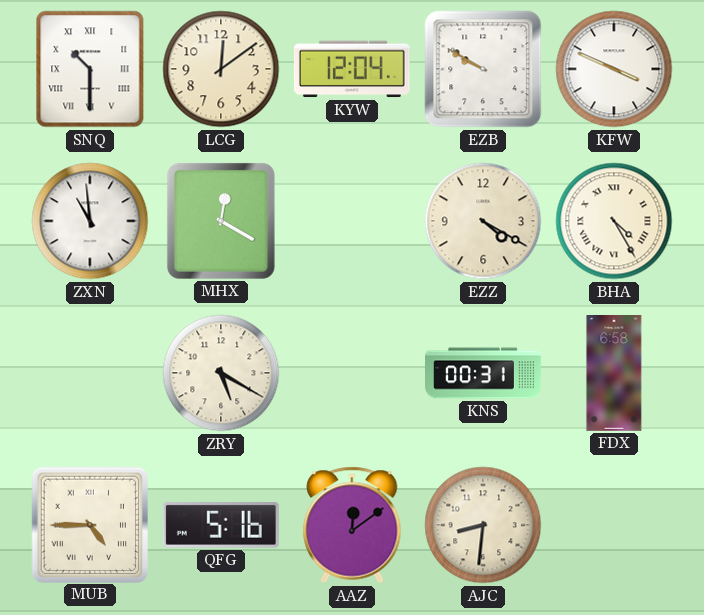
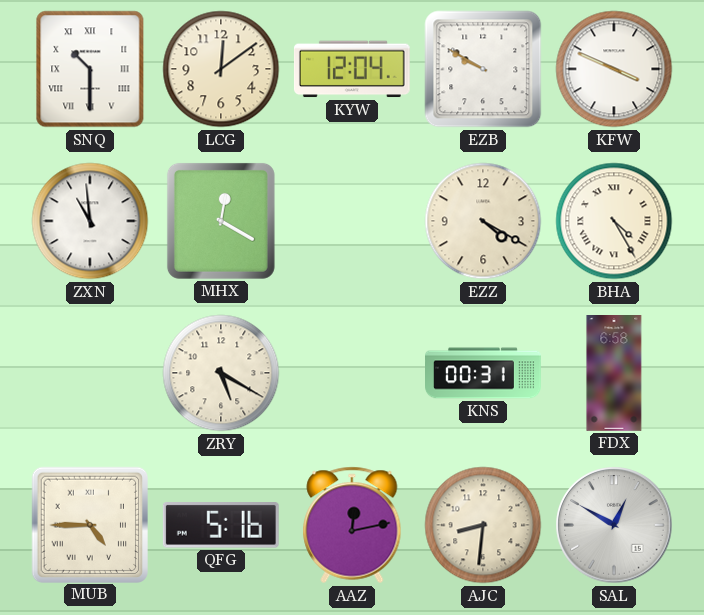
AAZ: 12:09 -> 12:13
SAL: none -> 12:50
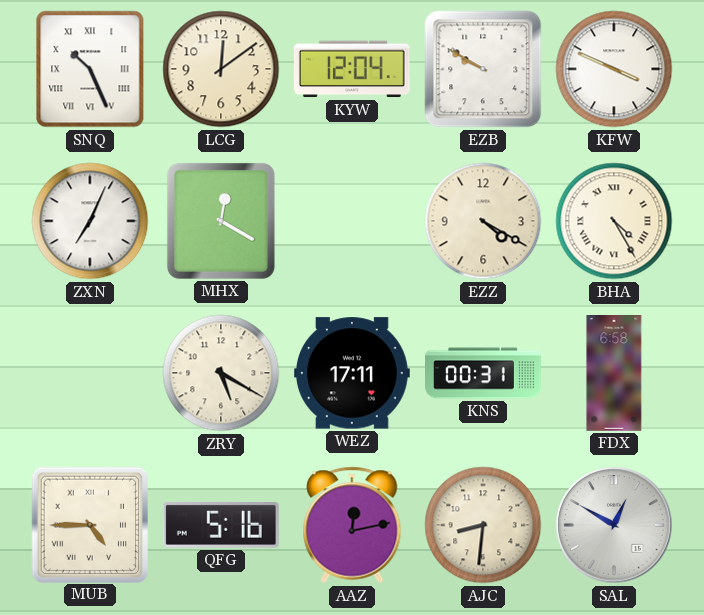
SNQ: 10:30 -> 10:26
ZXN: 10:59 -> 7:04
WEZ: none -> 17:11
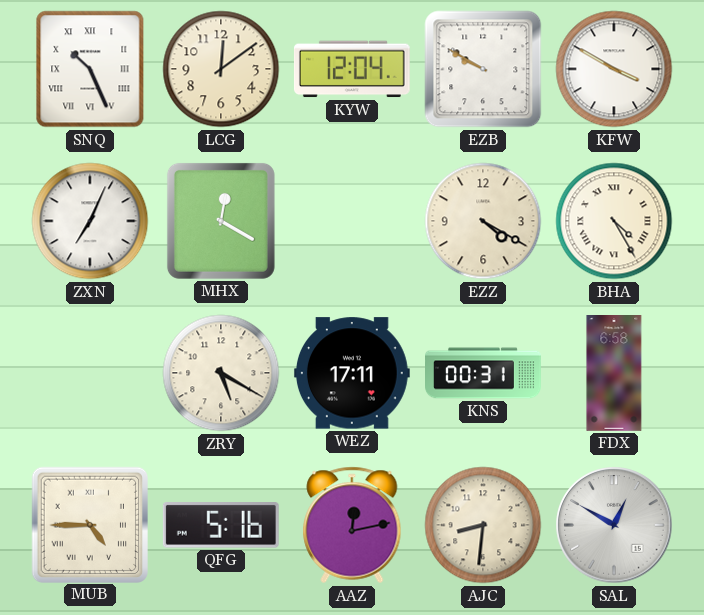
KFW: 3:49 -> 3:50
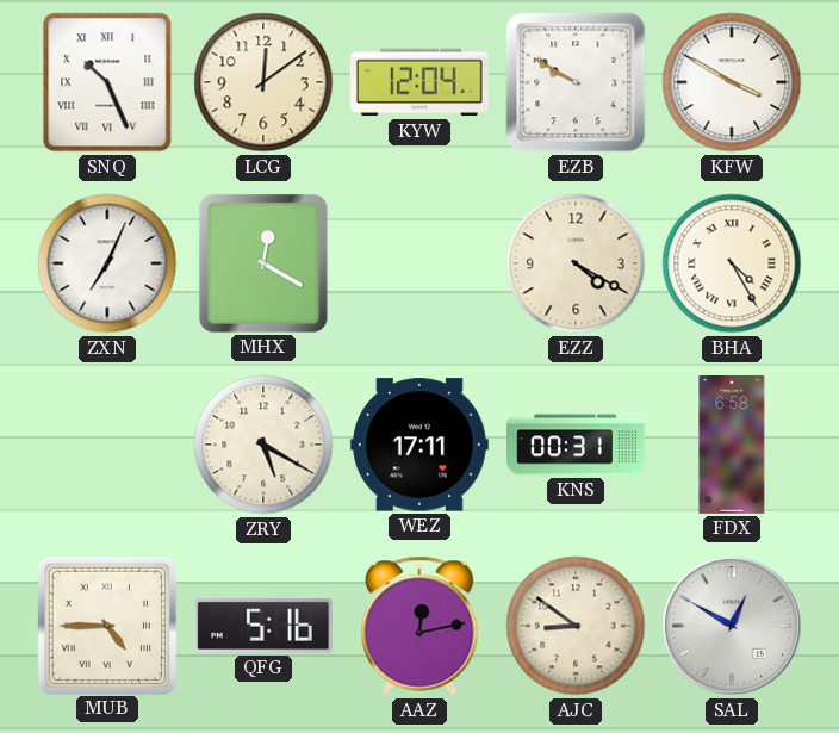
AJC: 8:31 -> 8:51
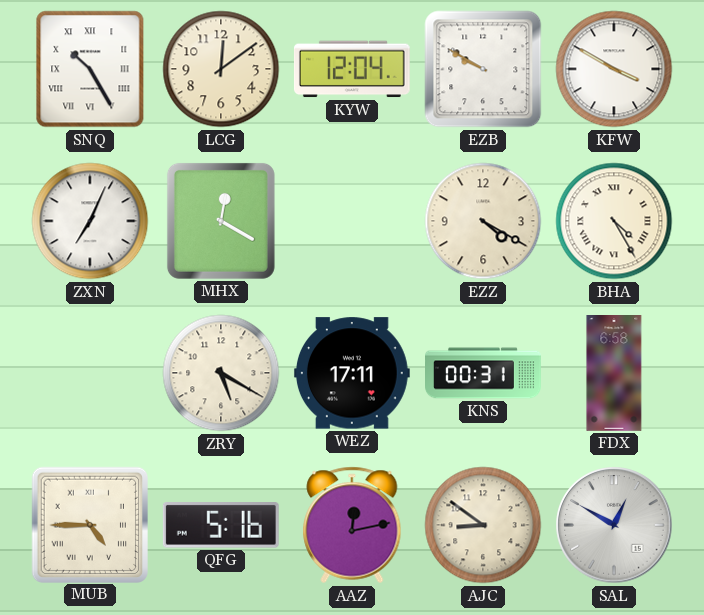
SNQ: 10:26 -> 10:25
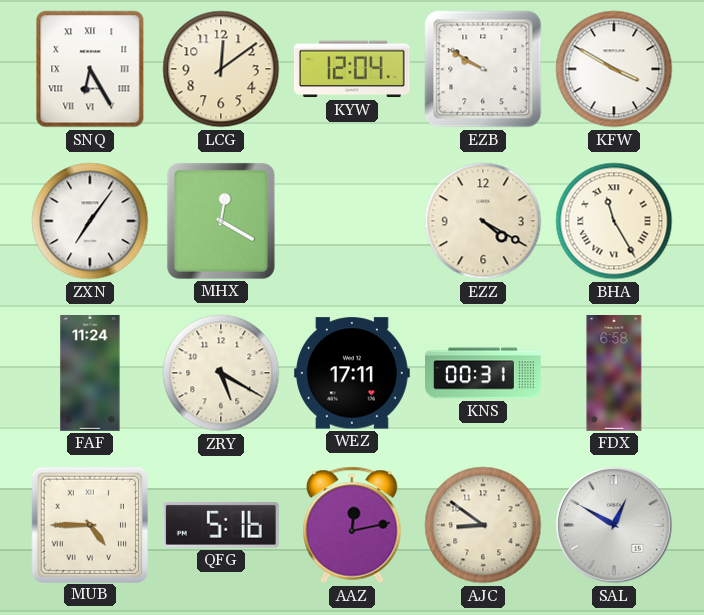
SNQ: 10:25 -> 6:25
ZXN: 7:04 -> 7:06
BHA: 4:25 -> 11:25
FAF: none -> 11:24
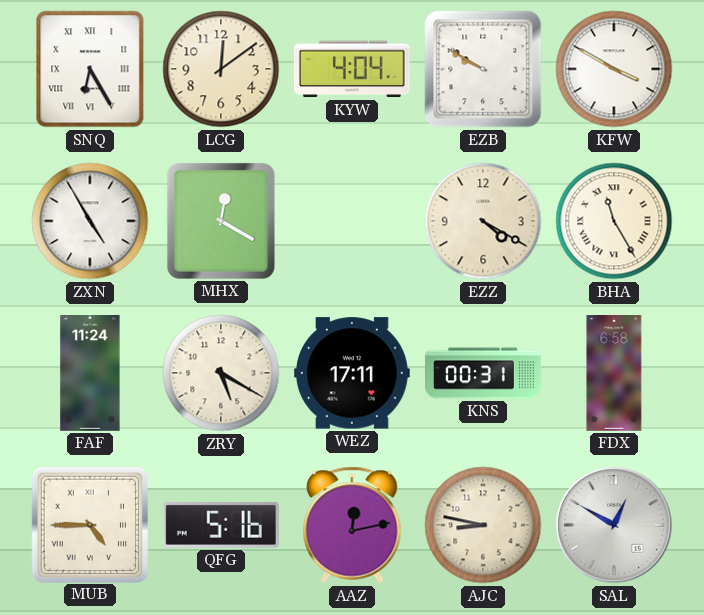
KYW: 12:04 -> 4:04
ZXN: 7:06 -> 4:55
AJC: 8:51 -> 8:47
